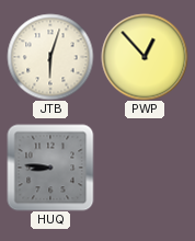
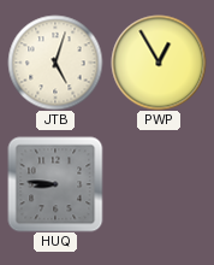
JTB: 6:03 -> 5:03
PWP: 12:53 -> 12:55
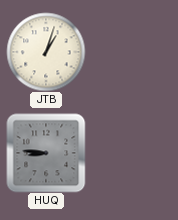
JTB: 5:03 -> 1:03
PWP: 12:55 -> none
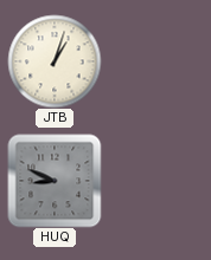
HUQ: 8:46 -> 8:49
